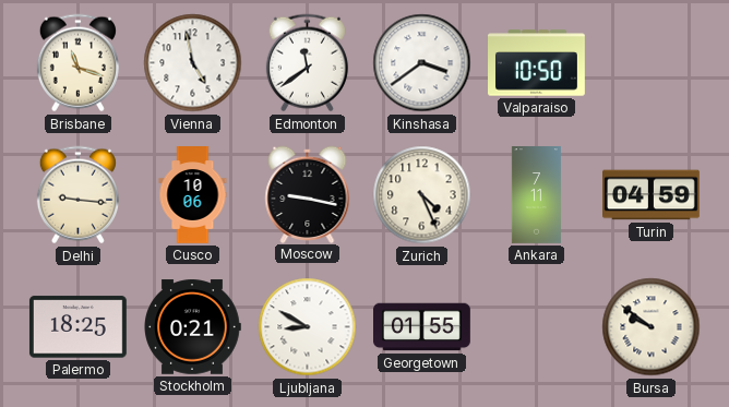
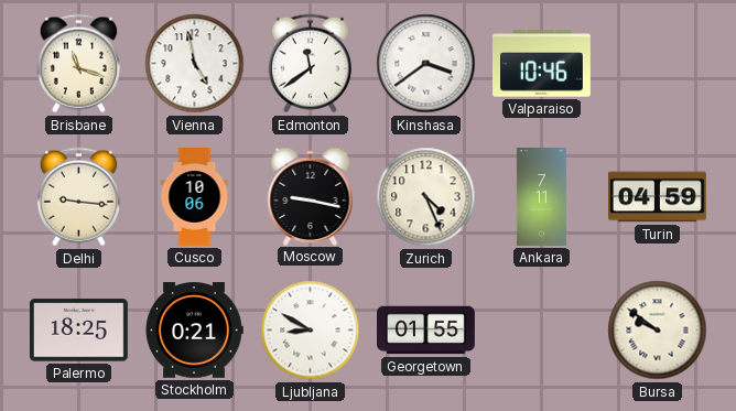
Valparaiso: 10:50 -> 10:46
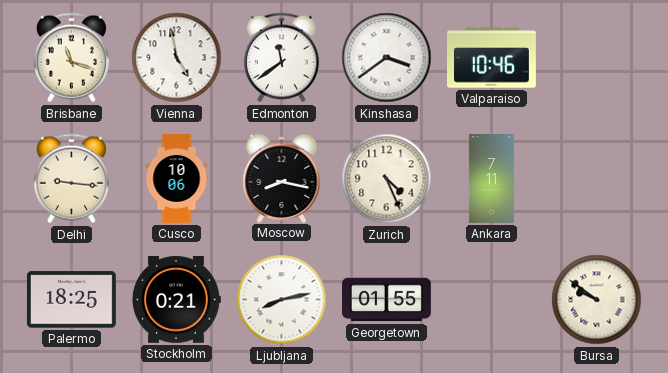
Moscow: 9:17 -> 8:17
Turin: 04:59 -> none
Ljubljana: 8:50 -> 8:13
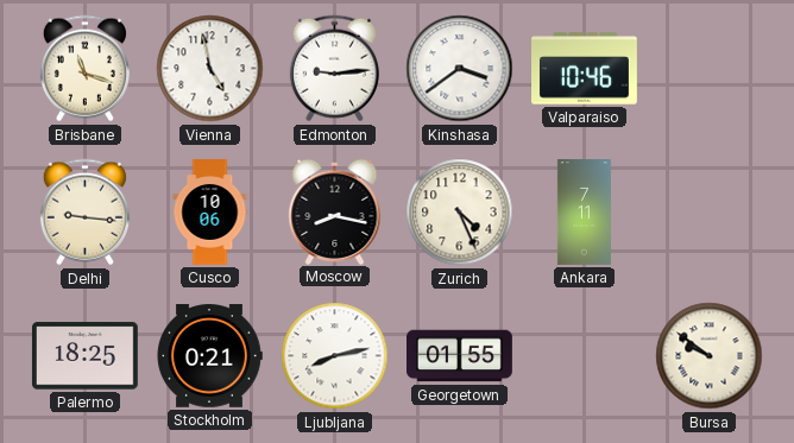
Edmonton: 11:39 -> 9:14
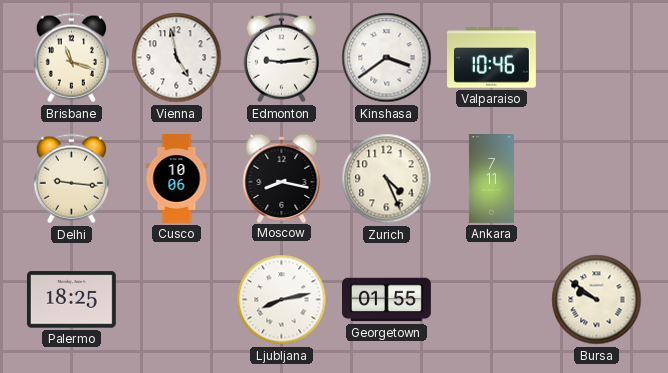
Stockholm: 0:21 -> none
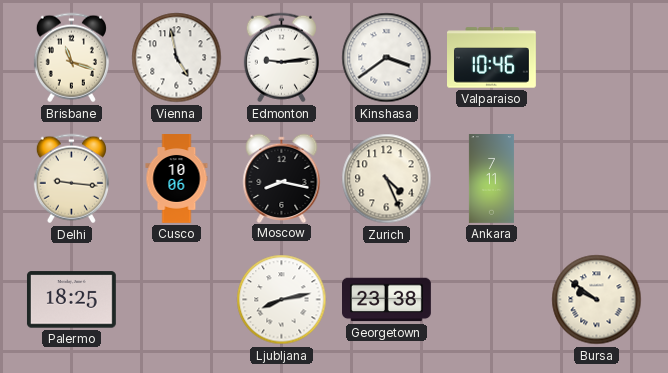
Georgetown: 01:55 -> 23:38
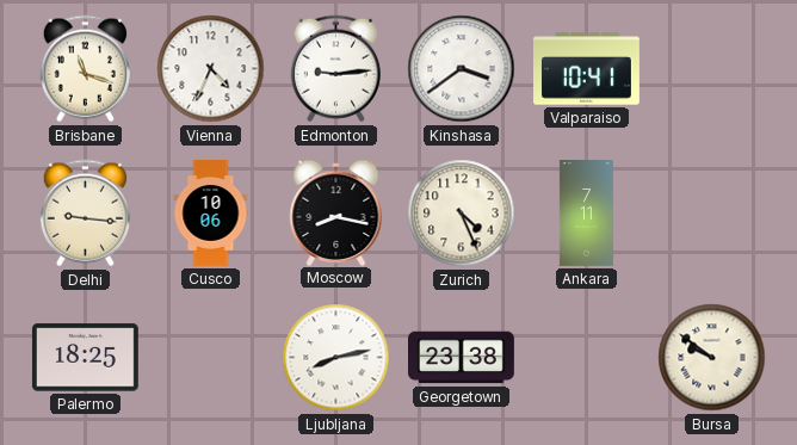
Vienna: 4:58 -> 4:34
Valparaiso: 10:46 -> 10:41
